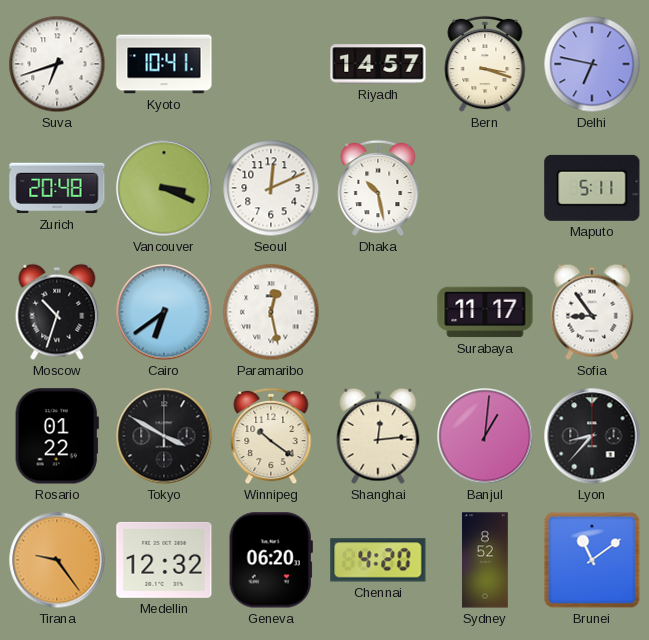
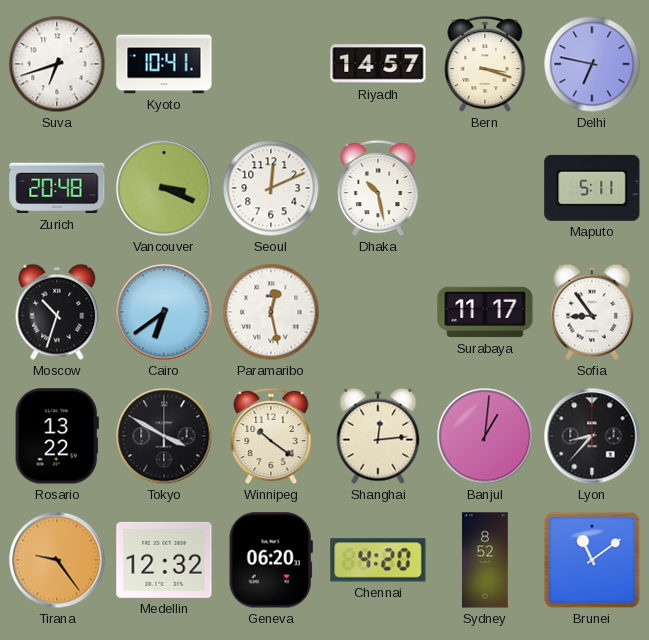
Rosario: 01:22 -> 13:22
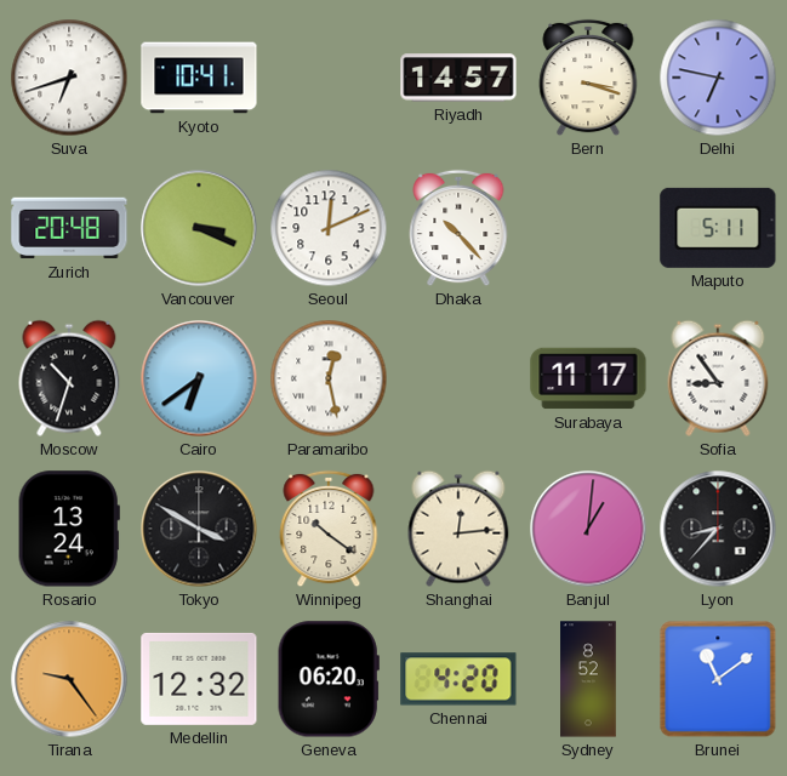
Dhaka: 10:28 -> 10:23
Rosario: 13:22 -> 13:24
